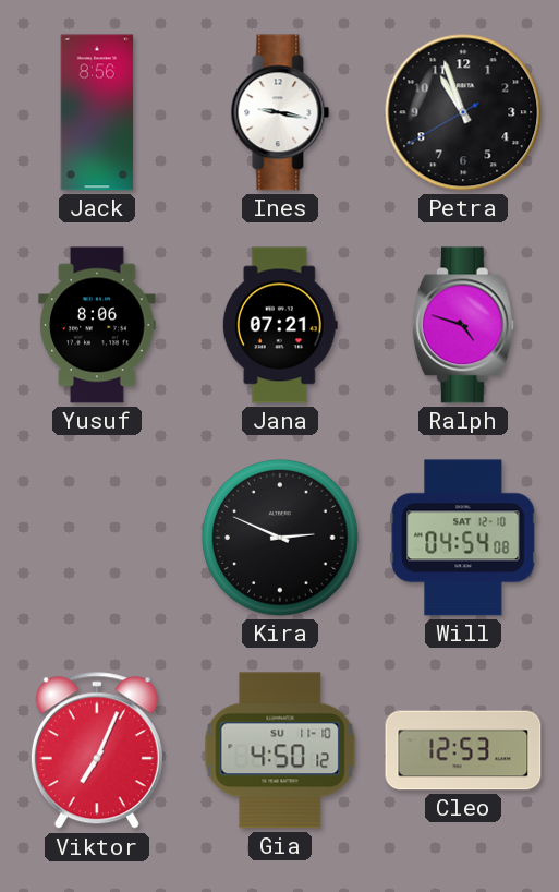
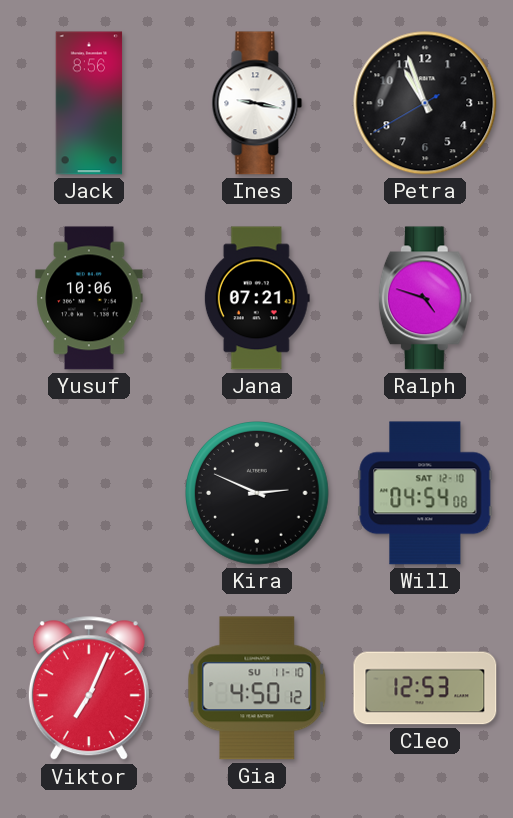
Yusuf: 8:06 -> 10:06
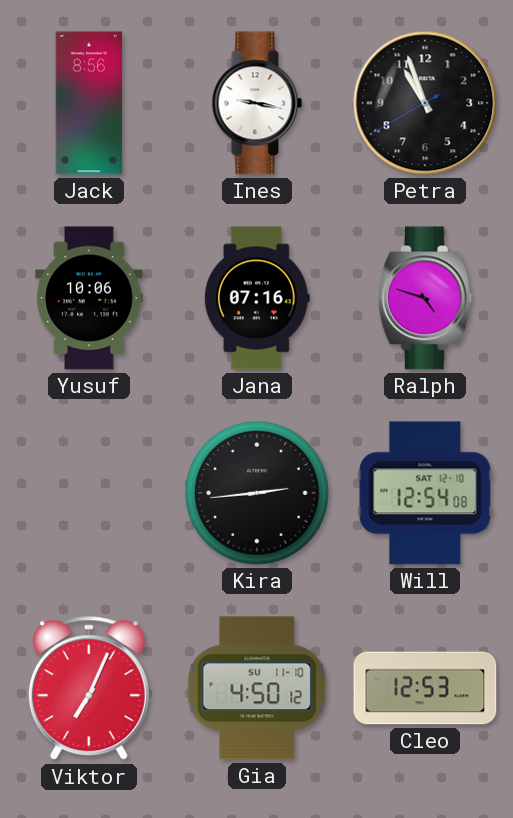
Jana: 07:21 -> 07:16
Kira: 2:49 -> 2:44
Will: 04:54 -> 12:54
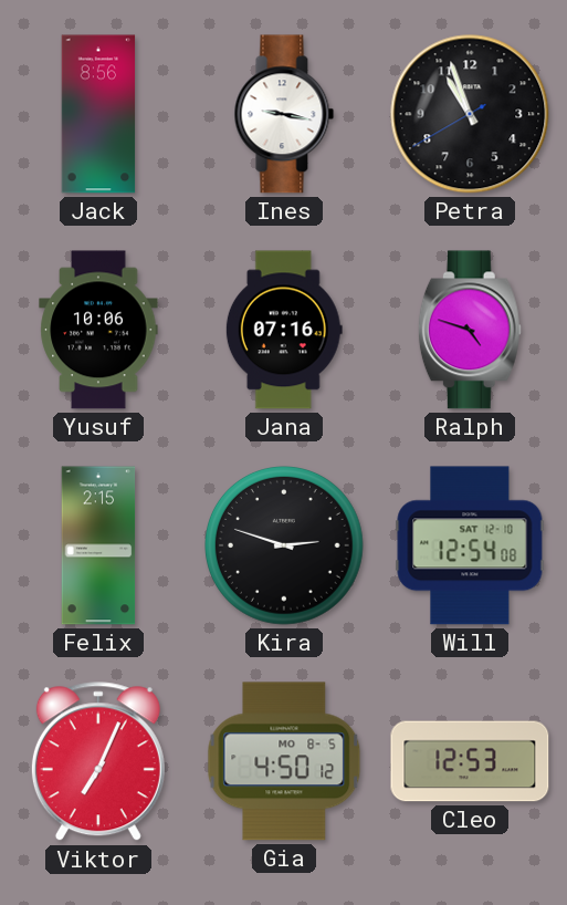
Felix: none -> 2:15
Kira: 2:44 -> 2:48
Gia date: SU 11-10 -> MO 8-5
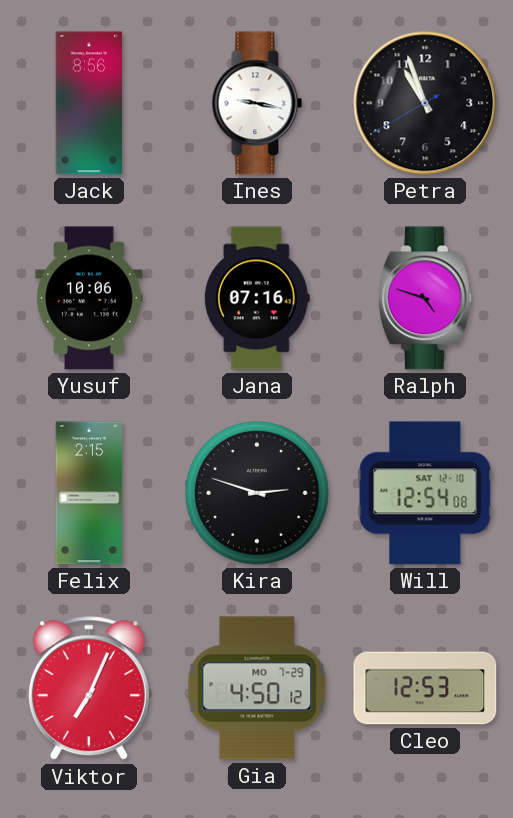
Gia date: MO 8-5 -> MO 7-29
